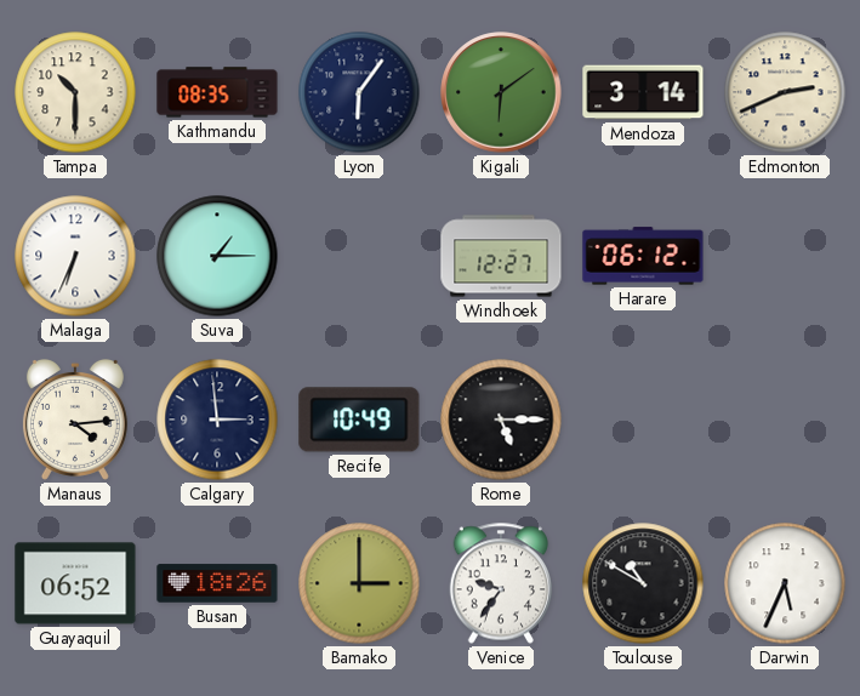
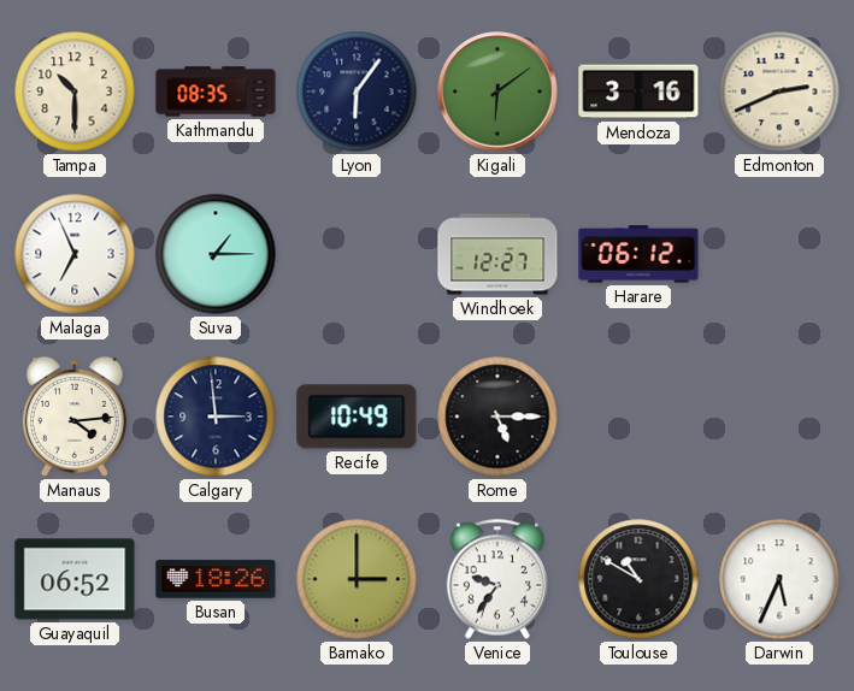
Mendoza: 3:14 -> 3:16
Malaga: 6:34 -> 6:56
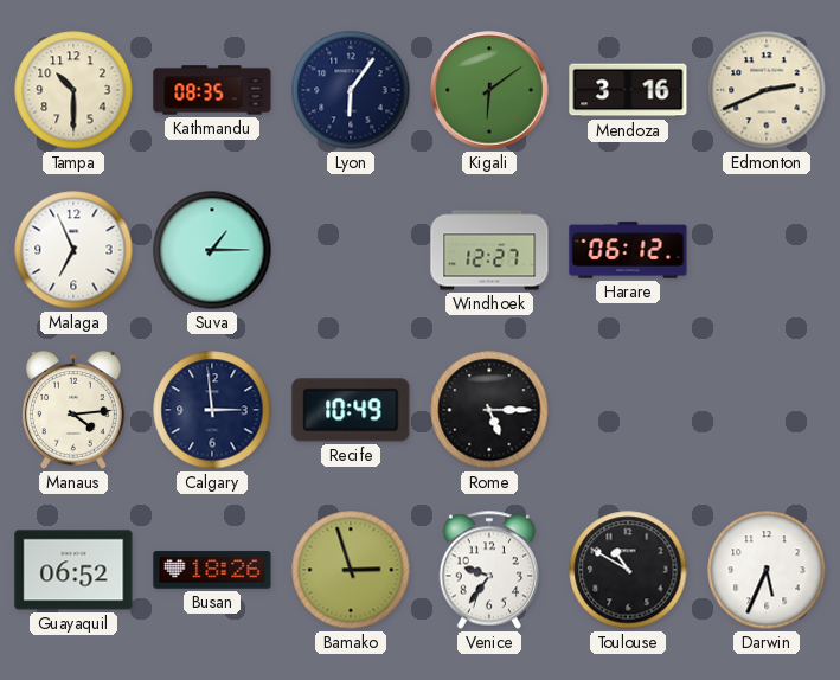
Bamako: 3:00 -> 2:57
